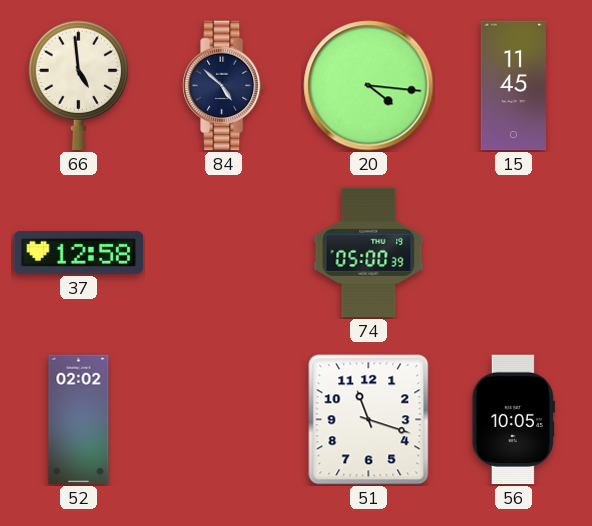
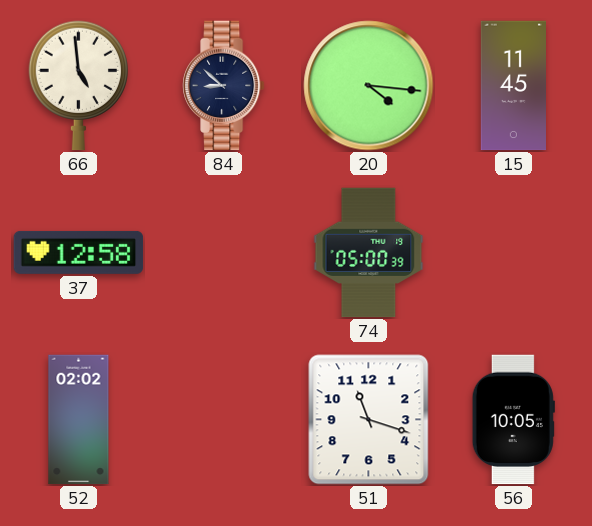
84: 4:52 -> 8:52
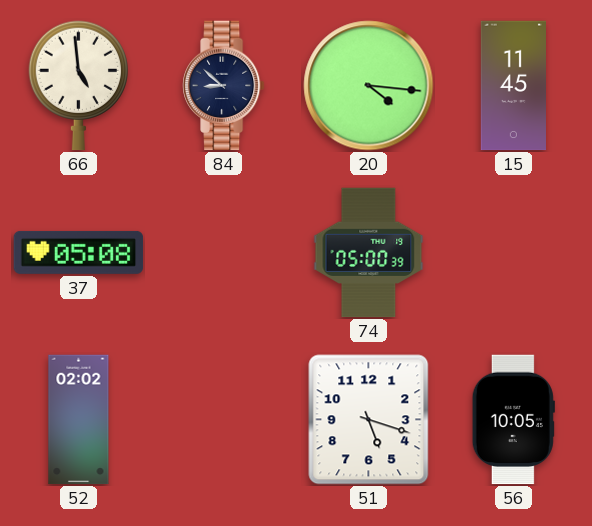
37: 12:58 -> 05:08
51: 11:18 -> 5:18
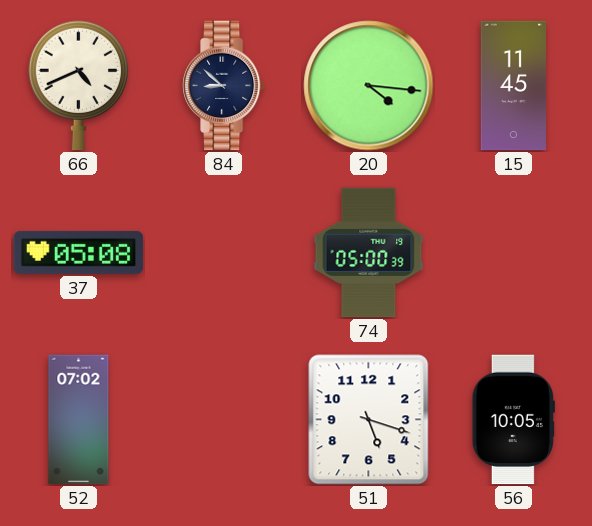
66: 4:59 -> 4:41
52: 02:02 -> 07:02
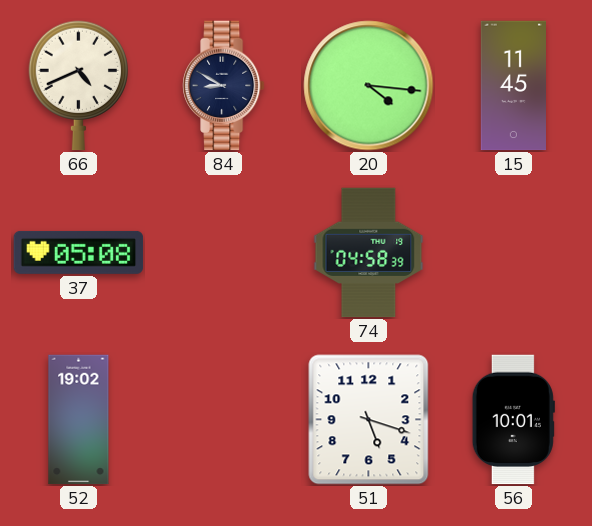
84: 8:52 -> 8:50
74: 05:00 -> 04:58
52: 07:02 -> 19:02
56: 10:05 -> 10:01
